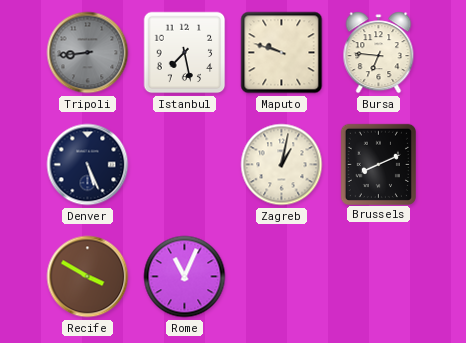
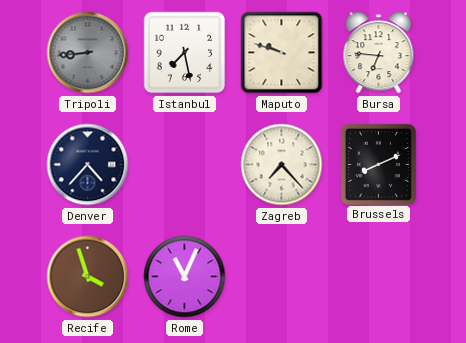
Denver: 5:26 -> 4:37
Zagreb: 1:02 -> 7:23
Recife: 3:50 -> 3:57
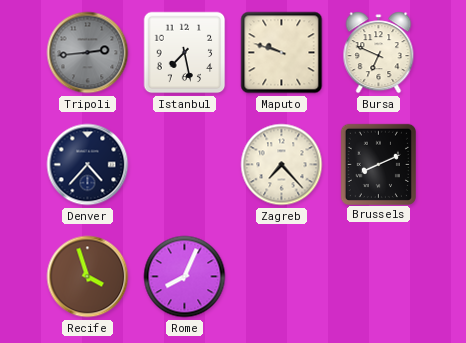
Tripoli: 8:44 -> 2:44
Bursa: 6:46 -> 6:49
Rome: 11:04 -> 8:04
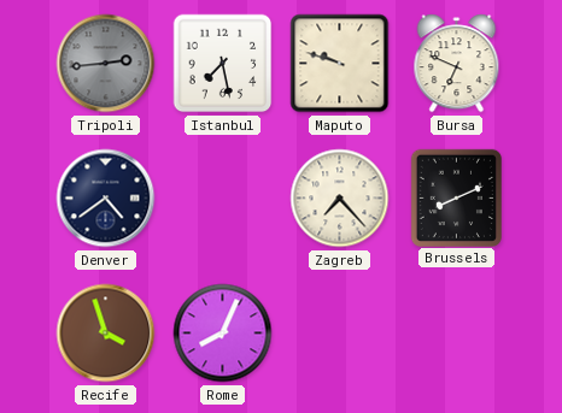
Denver: 4:37 -> 4:39
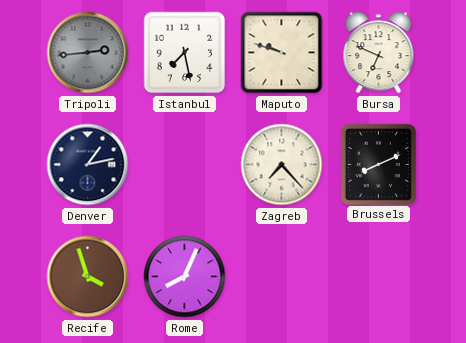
Denver: 4:39 -> 1:13
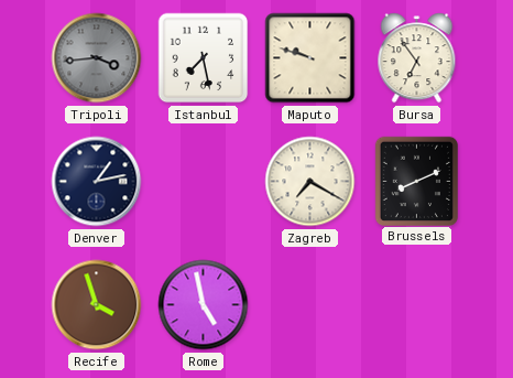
Tripoli: 2:44 -> 3:44
Bursa: 6:49 -> 6:54
Zagreb: 7:23 -> 7:20
Rome: 8:04 -> 4:58
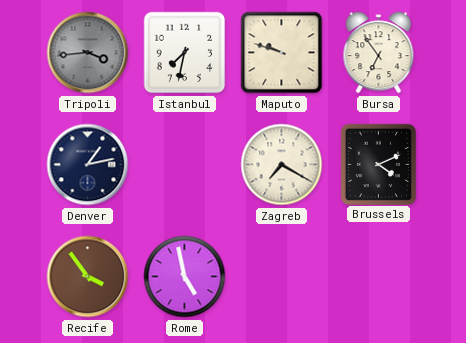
Istanbul: 7:28 -> 7:32
Brussels: 8:11 -> 4:11
Recife: 3:57 -> 3:54
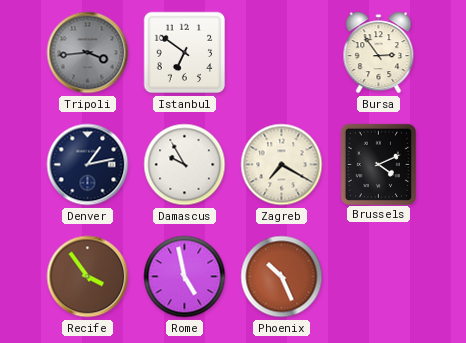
Istanbul: 7:32 -> 6:51
Maputo: 9:48 -> none
Bursa: 6:54 -> 2:54
Damascus: none -> 9:55
Phoenix: none -> 10:26
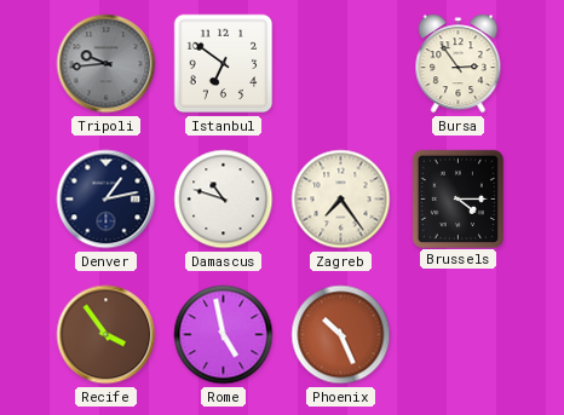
Tripoli: 3:44 -> 9:44
Damascus: 9:55 -> 10:48
Zagreb: 7:20 -> 7:24
Brussels: 4:11 -> 4:15
